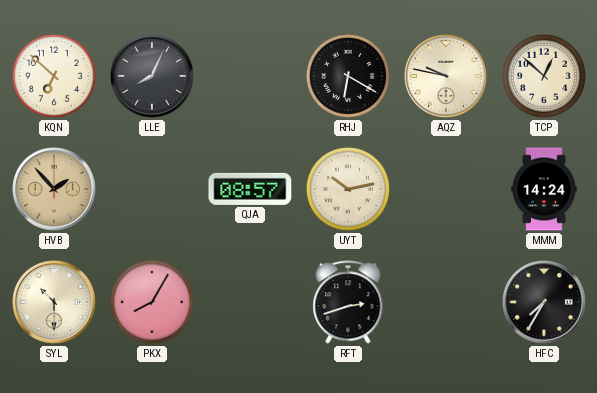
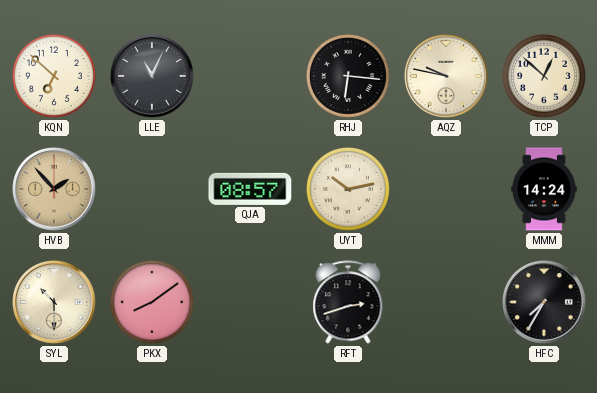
LLE: 8:04 -> 11:04
RHJ: 6:20 -> 6:16
PKX: 8:05 -> 8:09
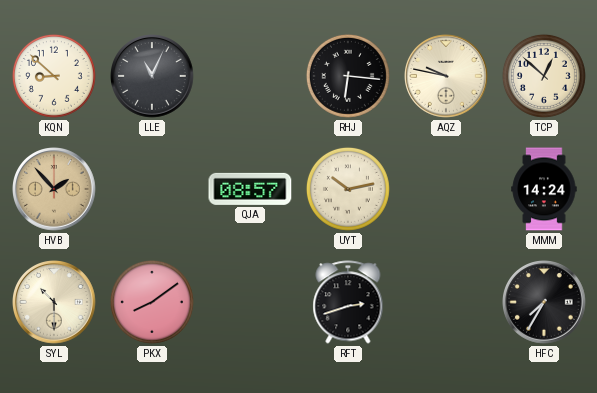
KQN: 6:52 -> 8:52
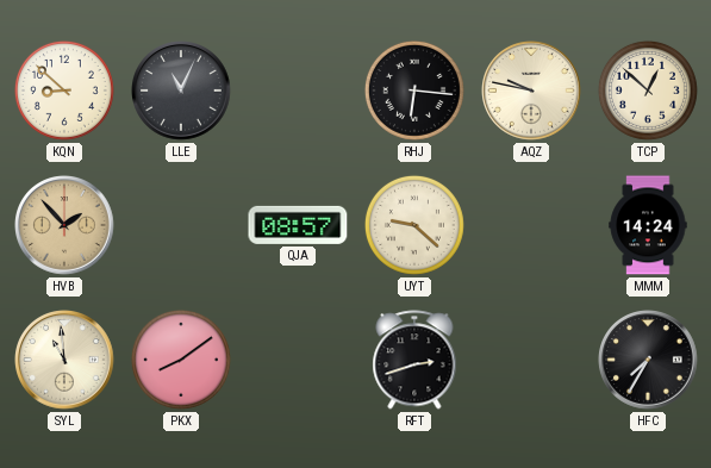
UYT: 10:13 -> 9:22
SYL: 10:30 -> 10:59
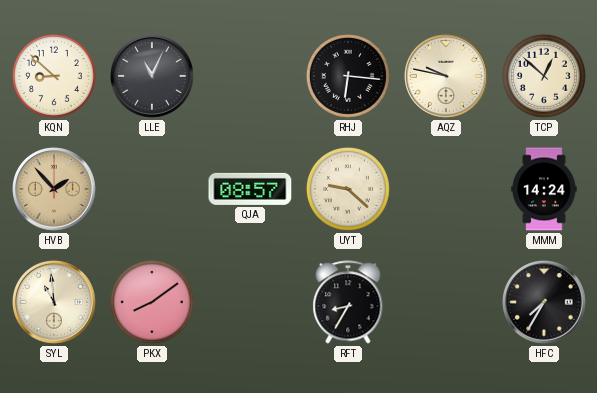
RFT: 2:42 -> 8:35
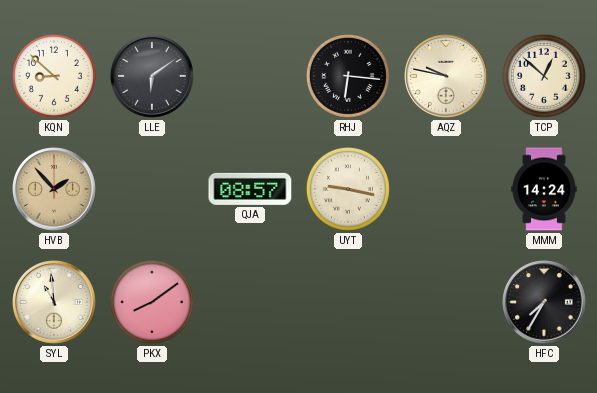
LLE: 11:04 -> 6:09
UYT: 9:22 -> 9:17
RFT: 8:35 -> none
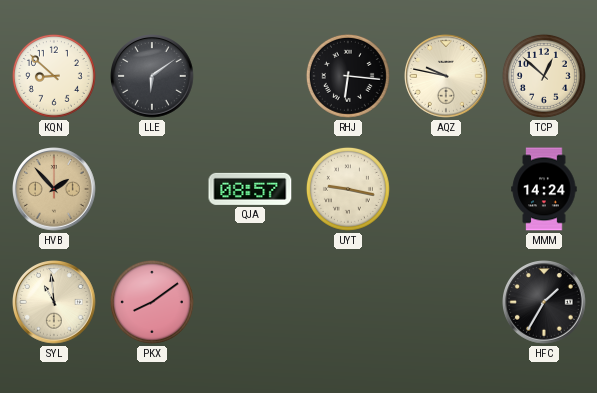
HFC: 7:35 -> 1:35
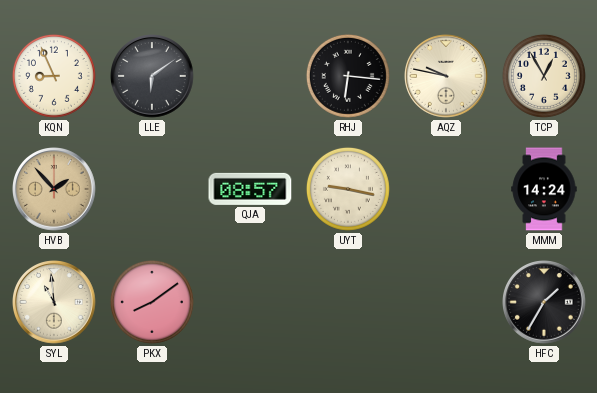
KQN: 8:52 -> 8:56
TCP: 12:52 -> 12:55
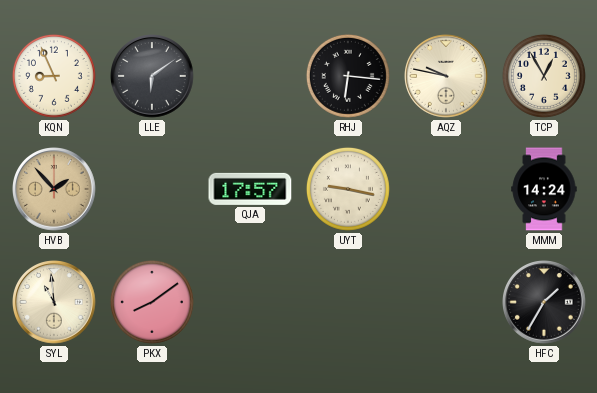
QJA: 08:57 -> 17:57
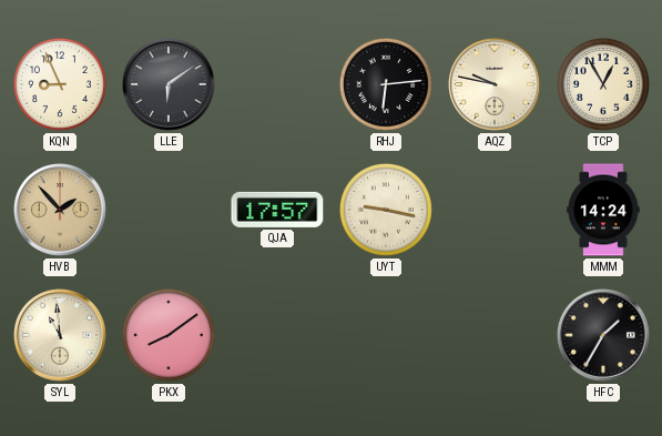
RHJ: 6:16 -> 6:14
